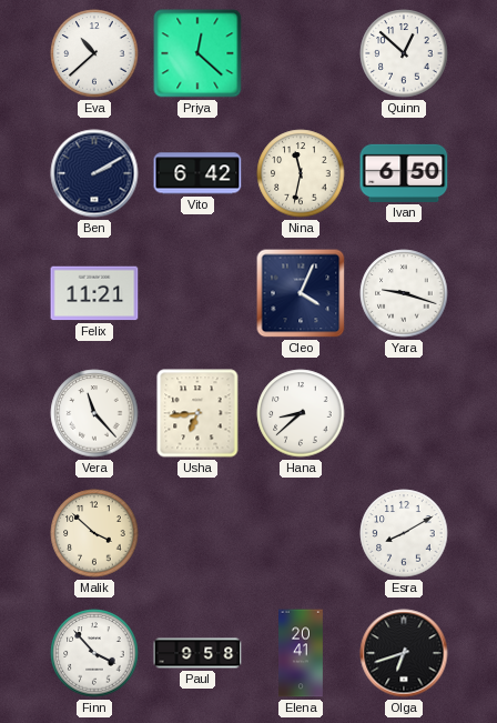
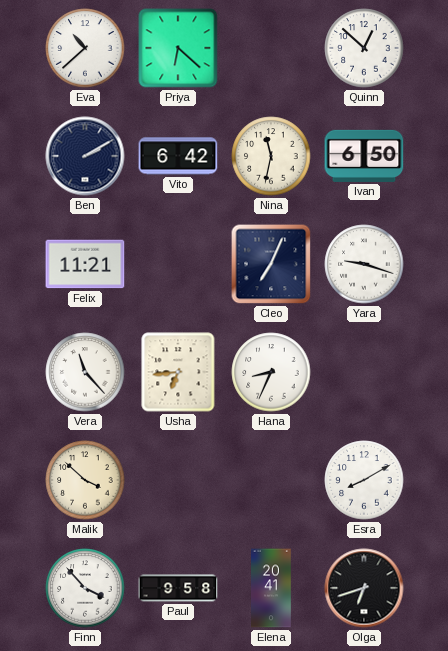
Priya: 12:22 -> 6:22
Cleo: 4:04 -> 7:04
Hana: 8:38 -> 8:34
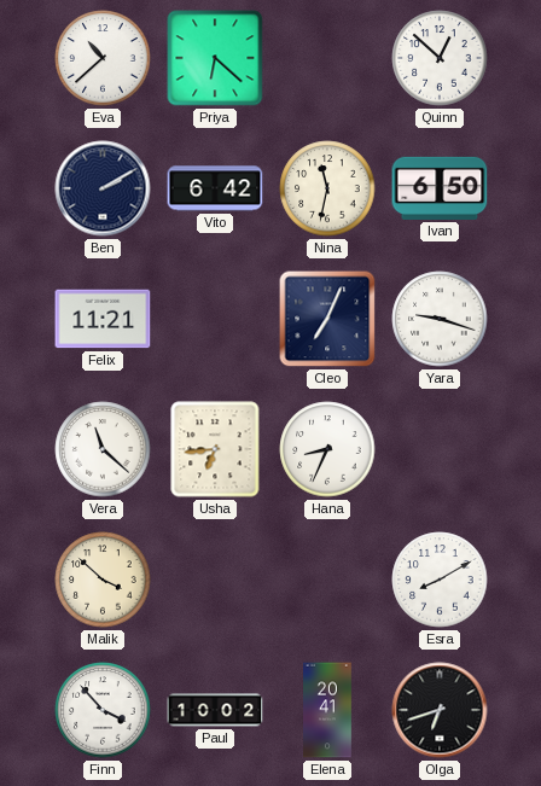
Vera: 11:23 -> 11:22
Paul: 9:58 -> 10:02
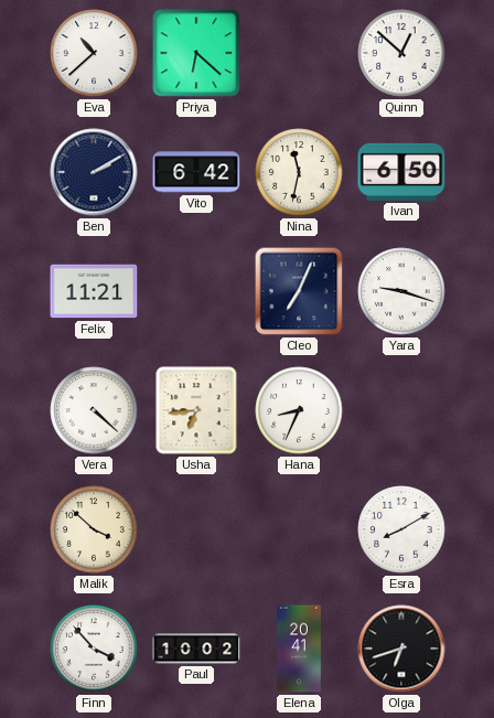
Vera: 11:22 -> 4:22
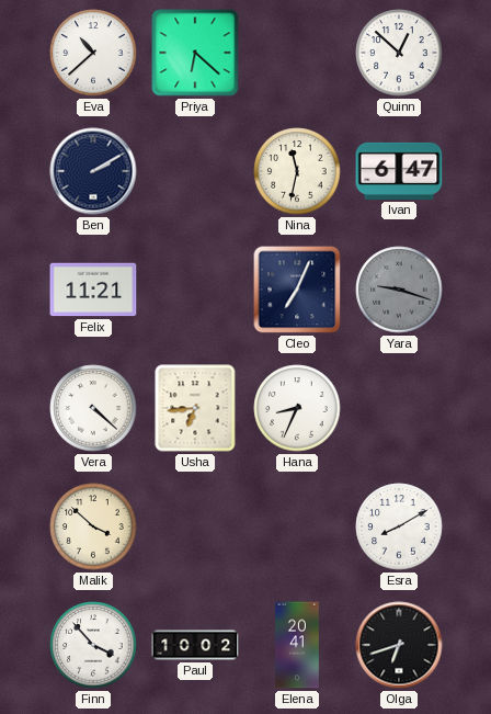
Vito: 6:42 -> none
Ivan: 6:50 -> 6:47
Yara dial: white -> grey
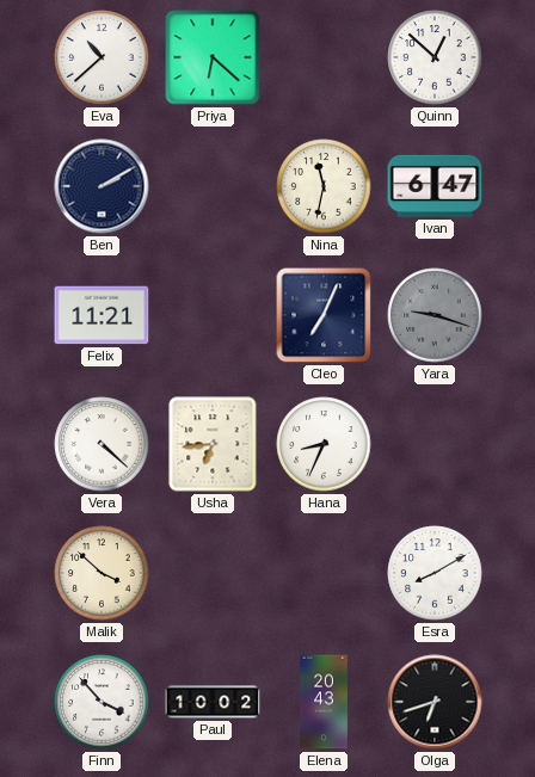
Elena: 20:41 -> 20:43
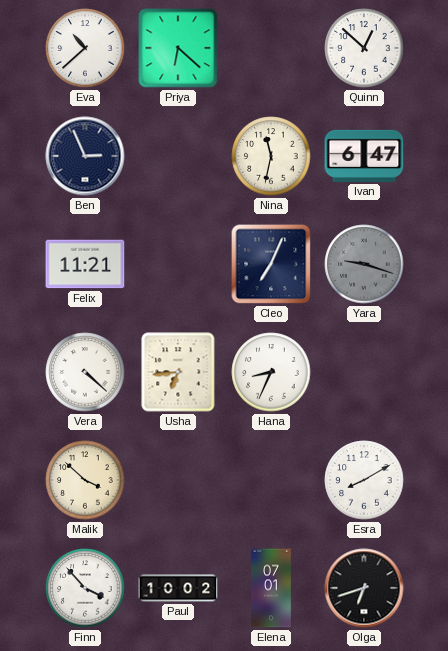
Ben: 2:10 -> 2:56
Elena: 20:43 -> 07:01
